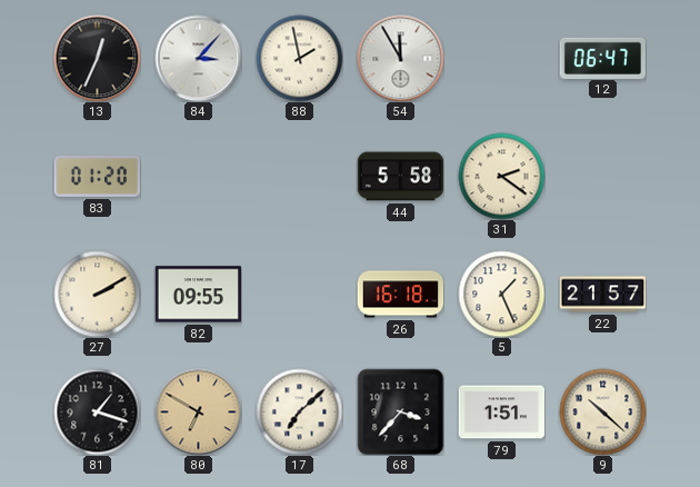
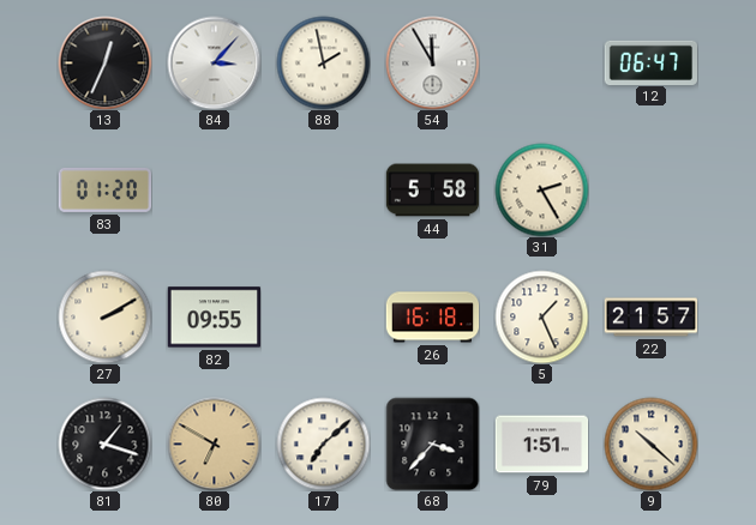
31: 2:21 -> 2:25
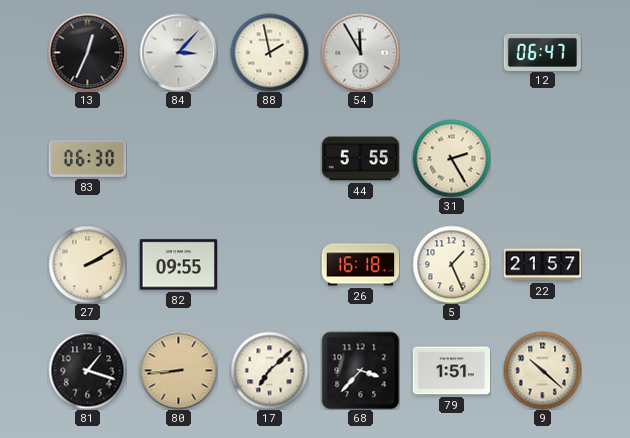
83: 01:20 -> 06:30
44: 5:58 -> 5:55
80: 6:50 -> 8:44
